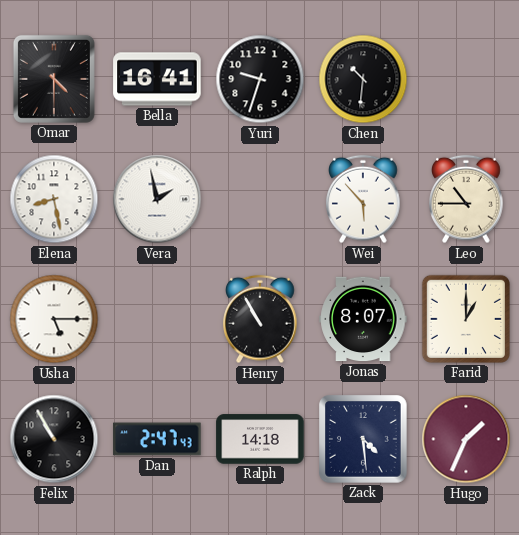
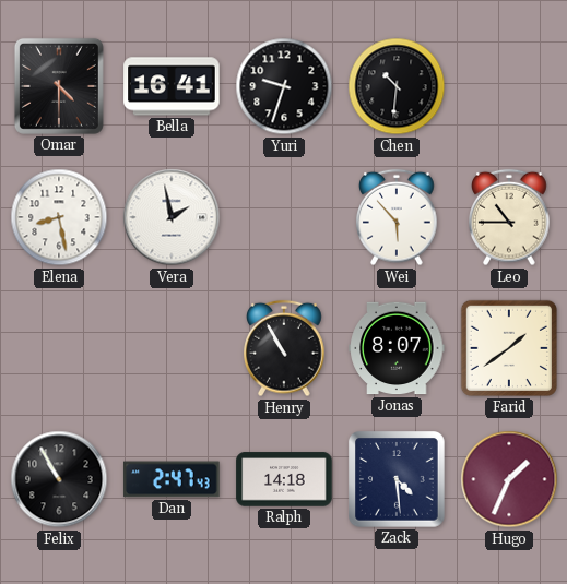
Usha: 5:15 -> none
Farid: 1:00 -> 1:39
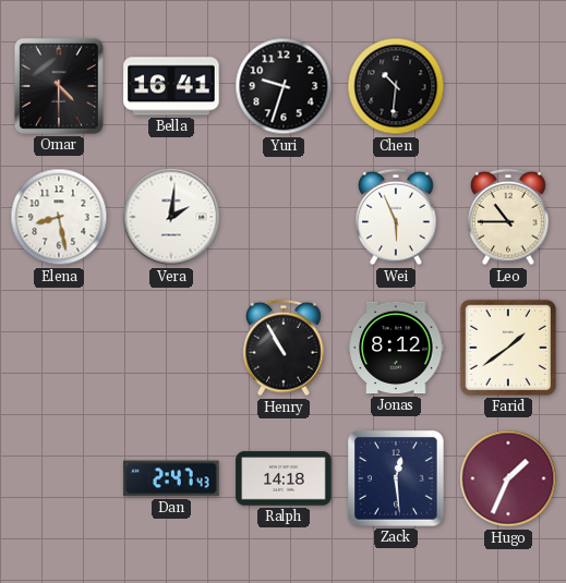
Vera: 1:58 -> 2:01
Wei: 5:53 -> 5:56
Jonas: 8:07 -> 8:12
Felix: 10:55 -> none
Zack: 4:29 -> 12:29
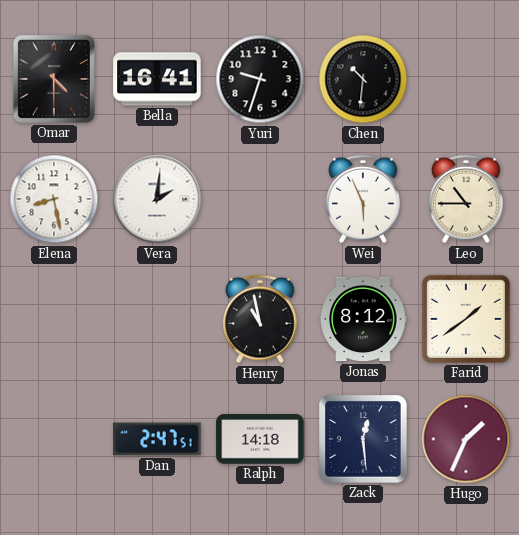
Henry: 10:55 -> 10:58
Dan: 2:47:43 -> 2:47:51
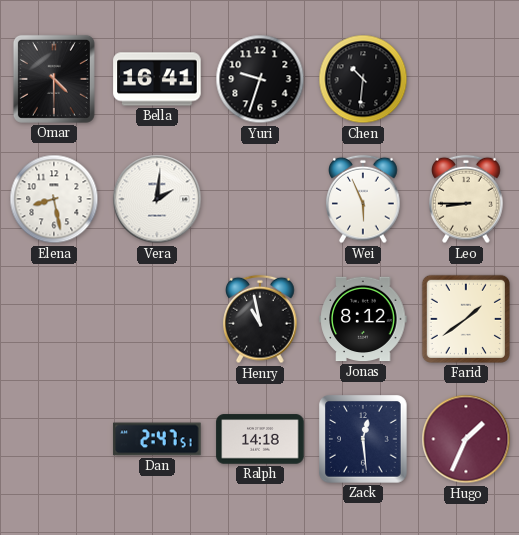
Leo: 10:45 -> 8:45
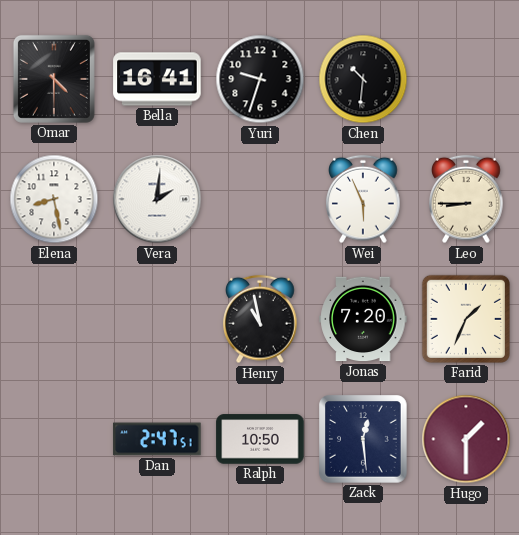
Jonas: 8:12 -> 7:20
Farid: 1:39 -> 1:34
Ralph: 14:18 -> 10:50
Hugo: 1:34 -> 1:30
